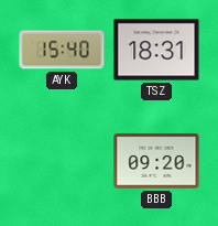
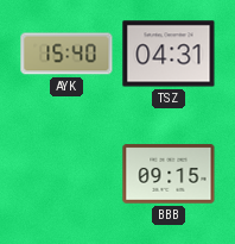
TSZ: 18:31 -> 04:31
BBB: 09:20 -> 09:15
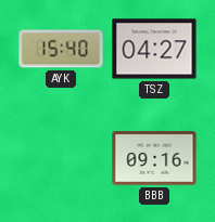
TSZ: 04:31 -> 04:27
BBB: 09:15 -> 09:16
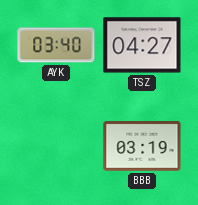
AYK: 15:40 -> 03:40
BBB: 09:16 -> 03:19
